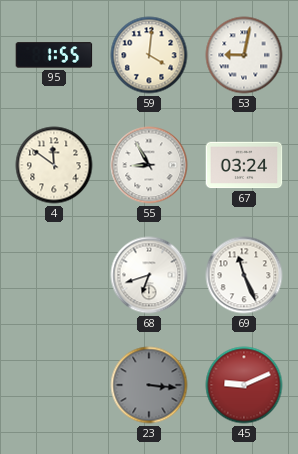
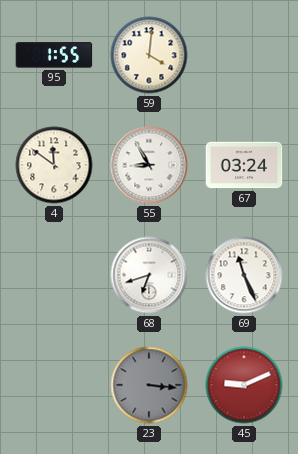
53: 9:02 -> none
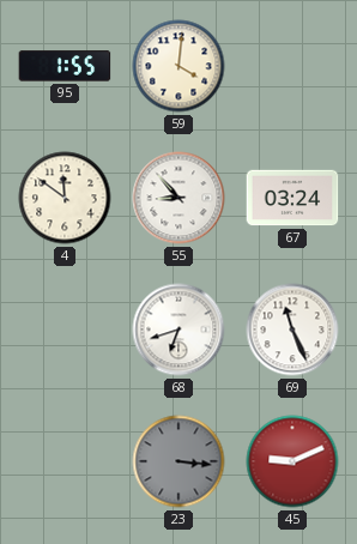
55: 8:55 -> 8:53
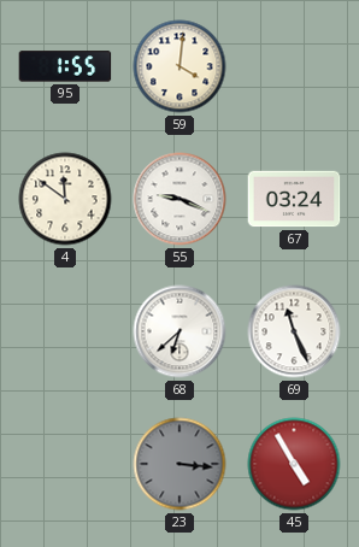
55: 8:53 -> 9:19
68: 6:42 -> 6:38
45: 9:11 -> 4:55
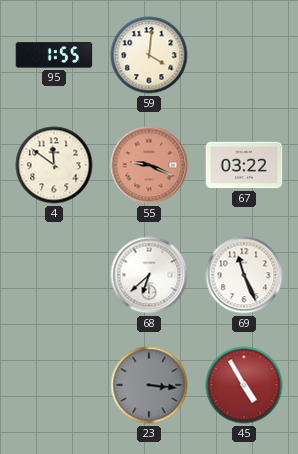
55 dial: white -> salmon
67: 03:24 -> 03:22
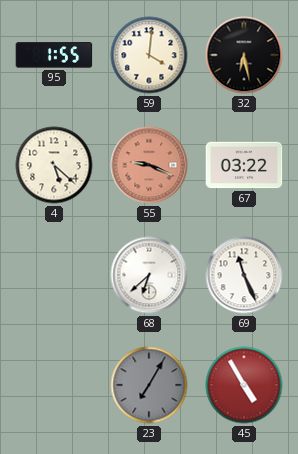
32: none -> 6:28
4: 11:51 -> 5:22
23: 3:16 -> 7:05
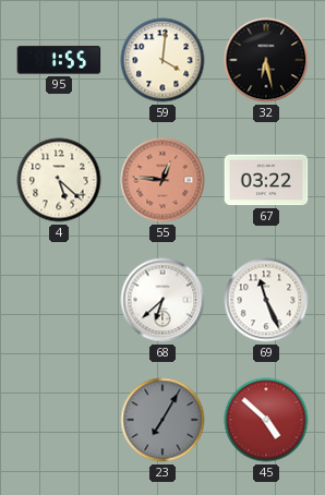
55: 9:19 -> 12:46
45: 4:55 -> 4:52
